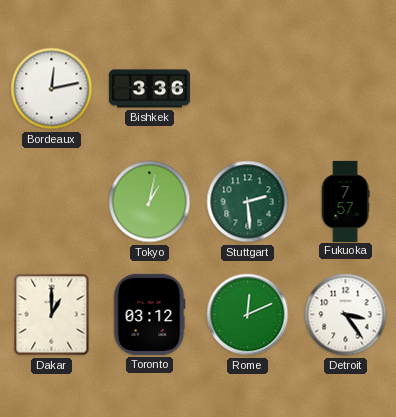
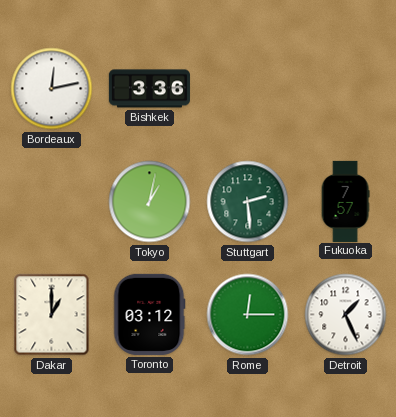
Rome: 12:11 -> 12:15
Detroit: 3:24 -> 1:26
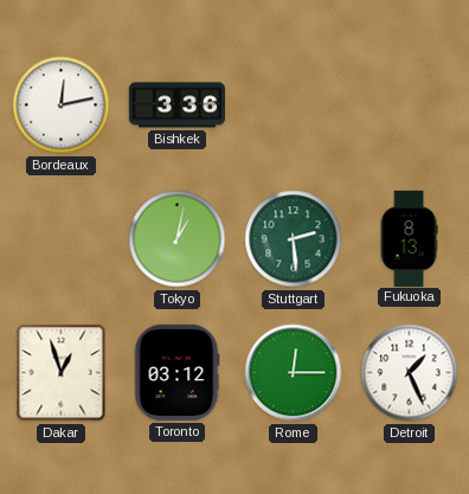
Fukuoka: 7:57 -> 8:13
Dakar: 1:00 -> 12:57
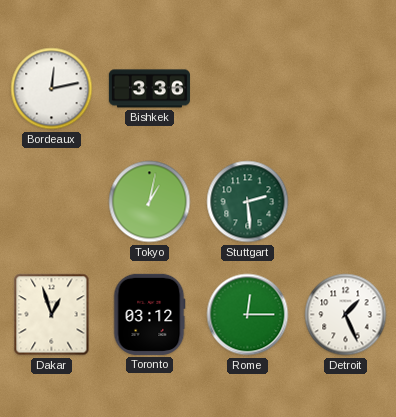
Fukuoka: 8:13 -> none
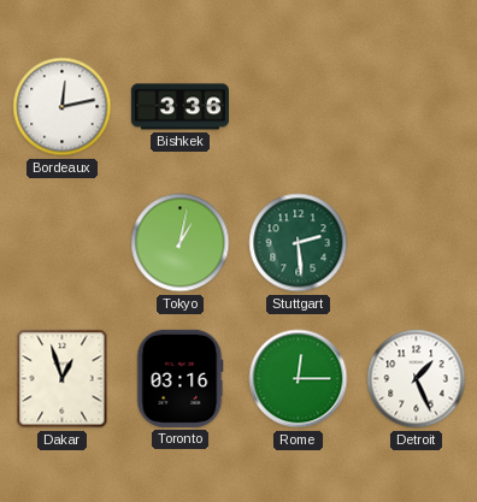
Toronto: 03:12 -> 03:16
